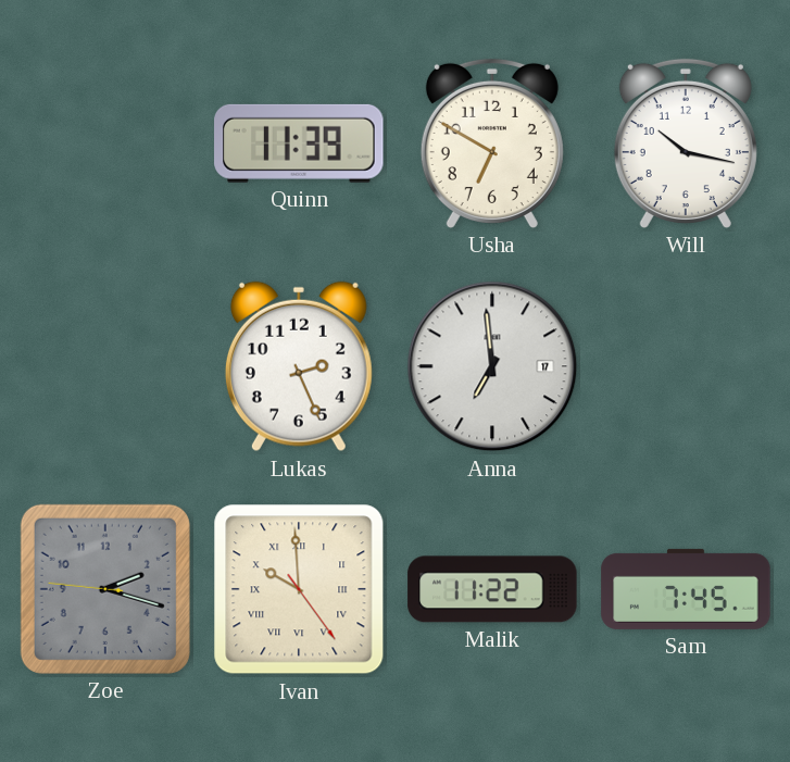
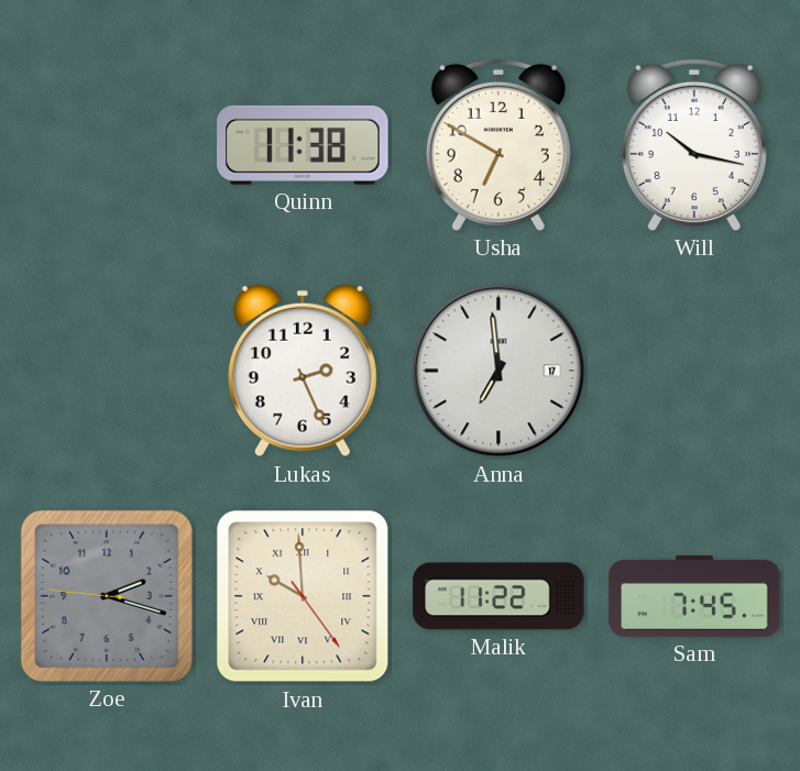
Quinn: 11:39 -> 11:38
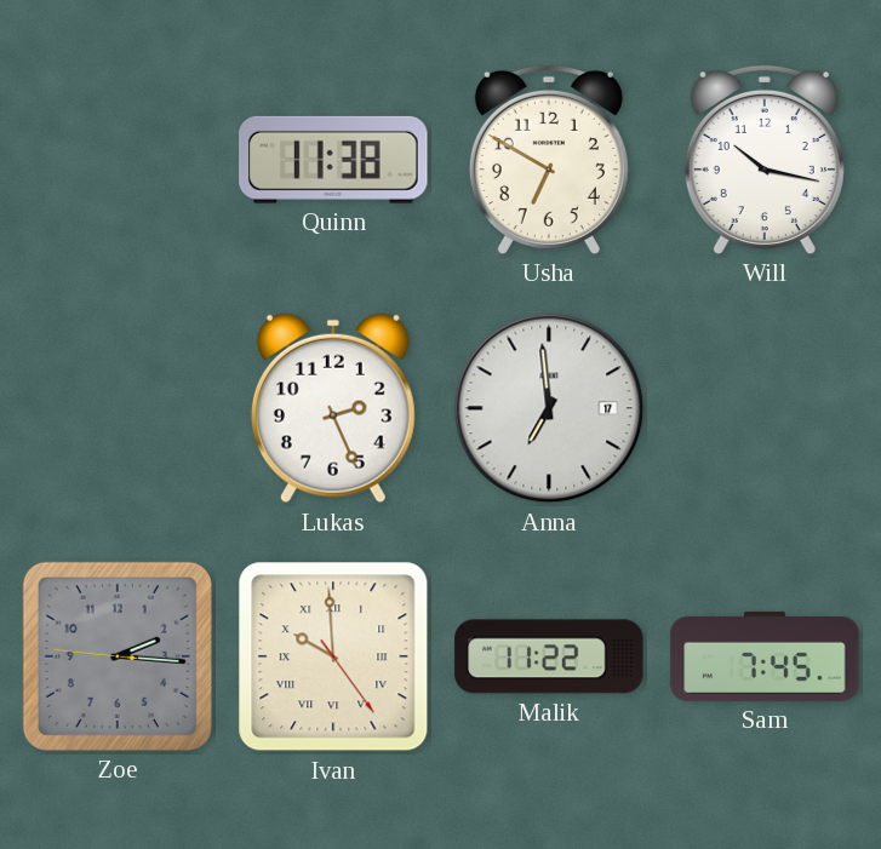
Zoe: 2:17 -> 2:15
